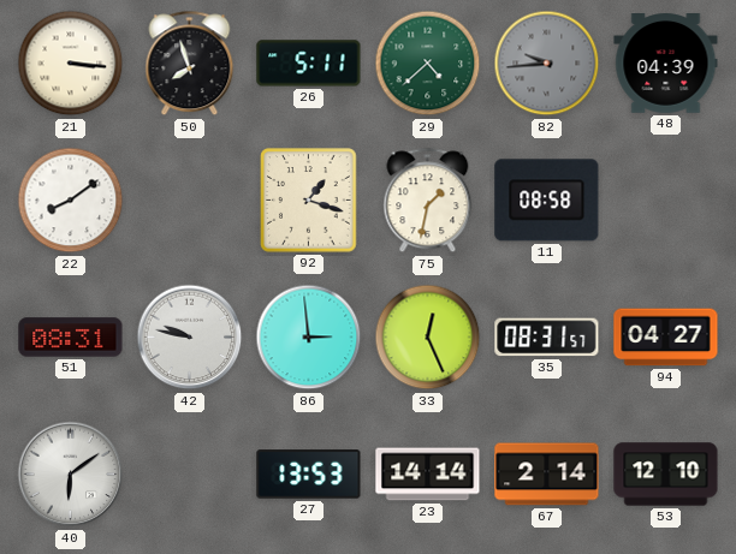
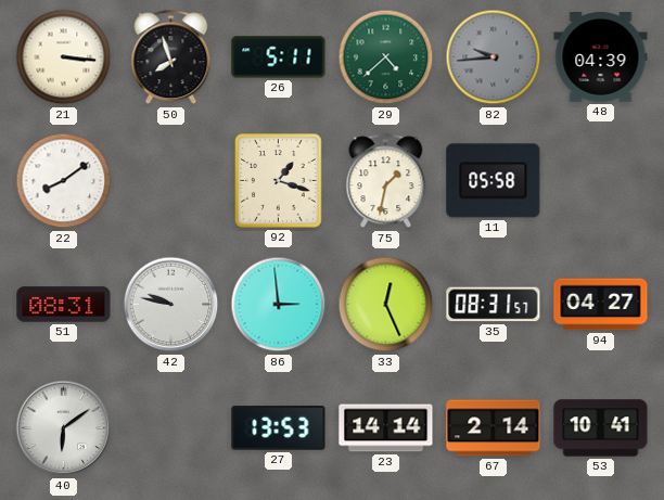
11: 08:58 -> 05:58
53: 12:10 -> 10:41
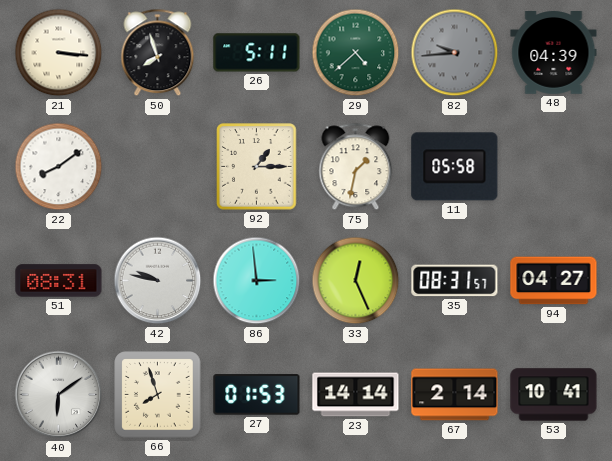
92: 1:18 -> 1:15
66: none -> 7:57
27: 13:53 -> 01:53
